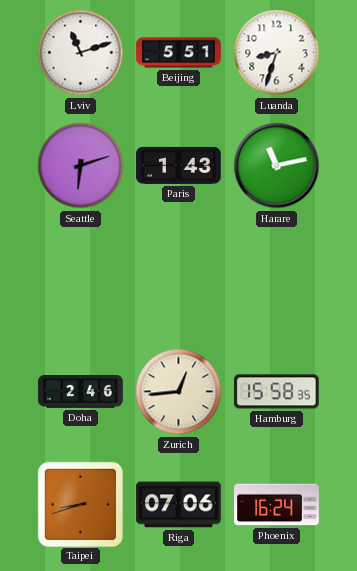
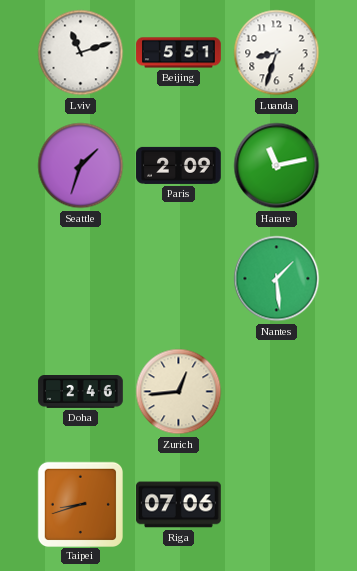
Seattle: 6:12 -> 1:33
Paris: 1:43 -> 2:09
Nantes: none -> 1:29
Hamburg: 15:58 -> none
Phoenix: 16:24 -> none
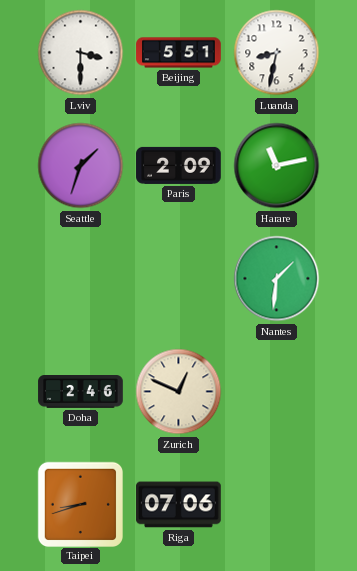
Lviv: 11:12 -> 3:30
Luanda: 8:33 -> 8:32
Nantes: 1:29 -> 1:31
Zurich: 12:44 -> 12:49
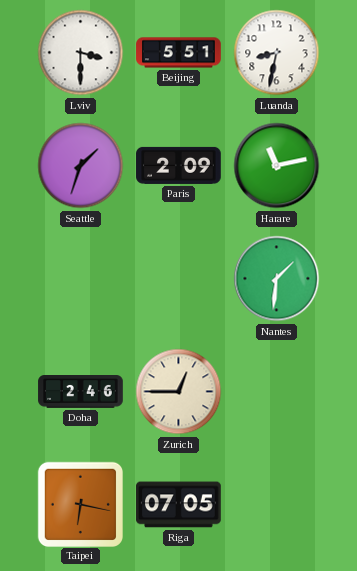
Zurich: 12:49 -> 12:45
Taipei: 8:42 -> 6:17
Riga: 07:06 -> 07:05
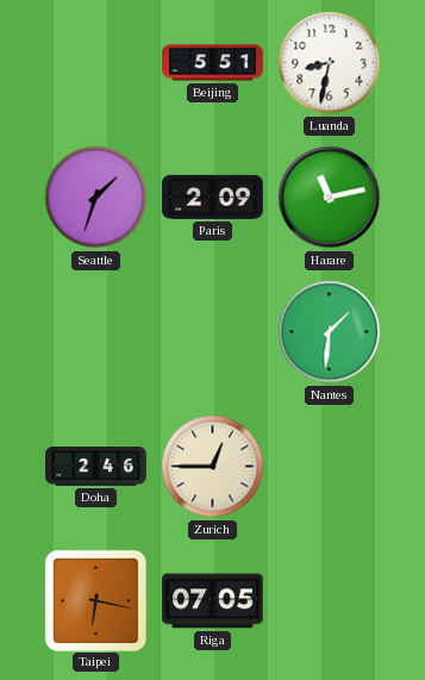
Lviv: 3:30 -> none
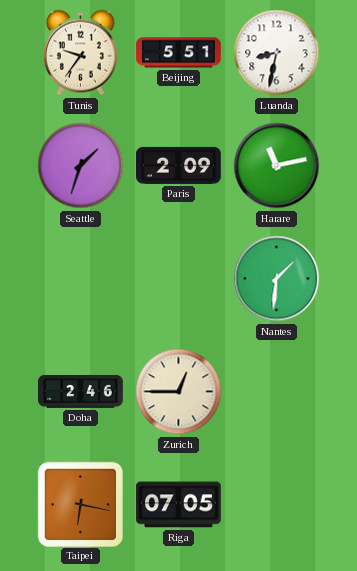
Tunis: none -> 9:36
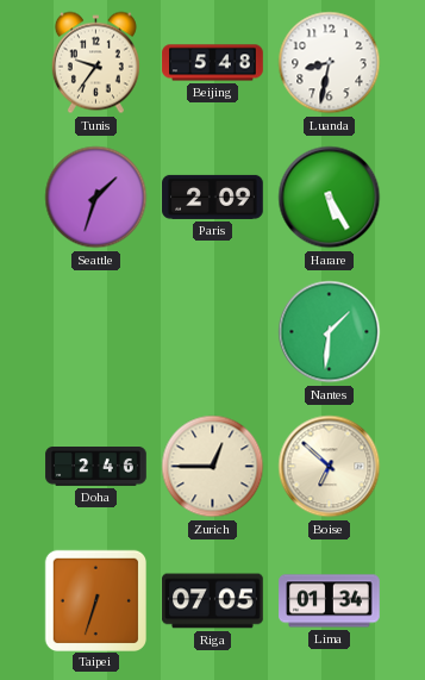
Beijing: 5:51 -> 5:48
Harare: 11:13 -> 5:25
Boise: none -> 6:52
Taipei: 6:17 -> 6:33
Lima: none -> 01:34
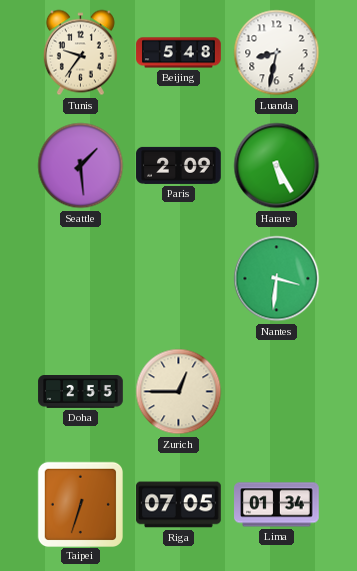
Seattle: 1:33 -> 1:29
Nantes: 1:31 -> 3:31
Doha: 2:46 -> 2:55
Boise: 6:52 -> none
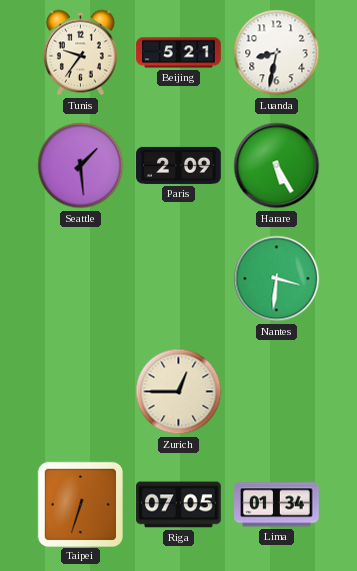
Beijing: 5:48 -> 5:21
Doha: 2:55 -> none
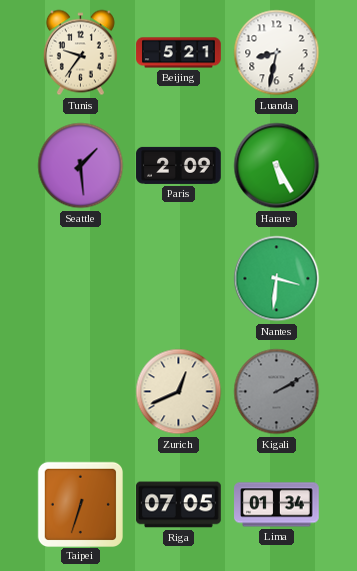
Zurich: 12:45 -> 12:41
Kigali: none -> 2:10
